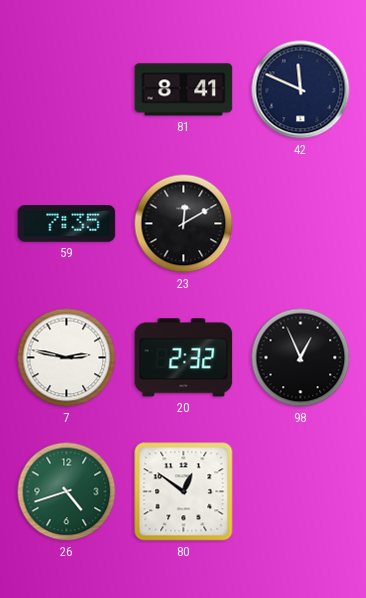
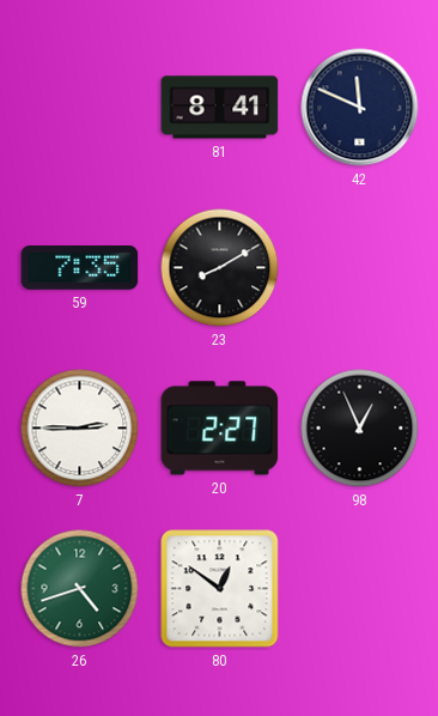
23: 12:10 -> 8:10
7: 2:47 -> 2:45
20: 2:32 -> 2:27
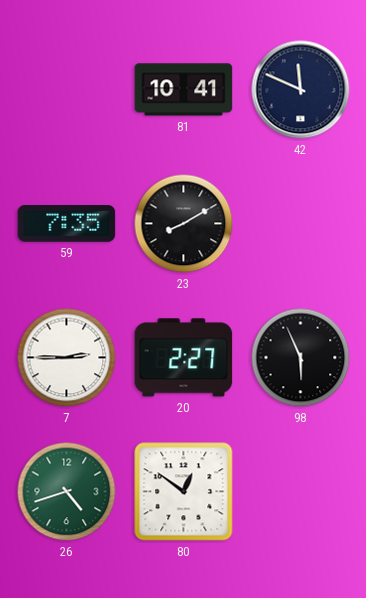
81: 8:41 -> 10:41
98: 12:56 -> 5:56
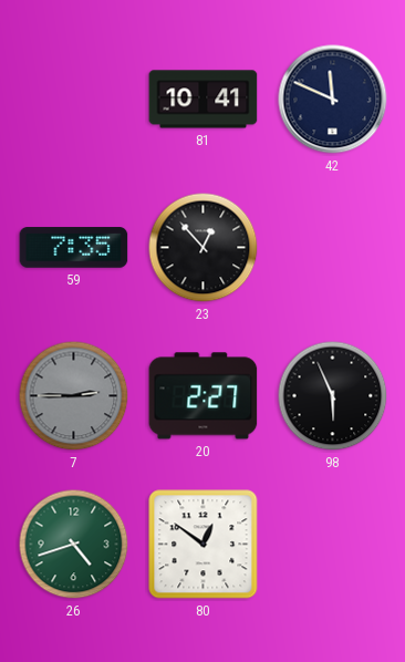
23: 8:10 -> 12:53
7 dial: white -> grey
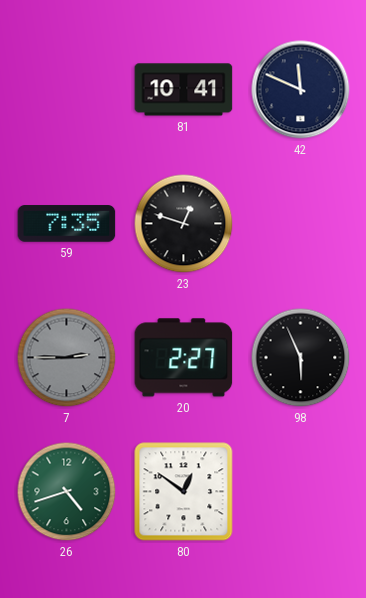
23: 12:53 -> 12:48
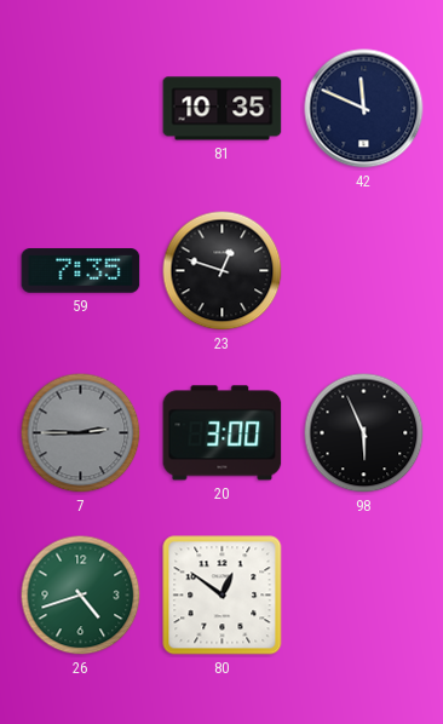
81: 10:41 -> 10:35
20: 2:27 -> 3:00
